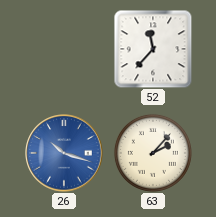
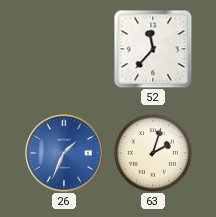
26: 10:18 -> 1:34
63: 2:07 -> 2:03
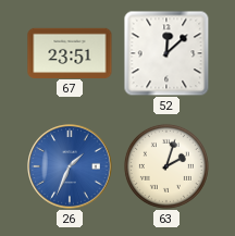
67: none -> 23:51
52: 11:37 -> 12:08
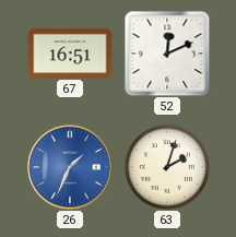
67: 23:51 -> 16:51
52: 12:08 -> 12:11
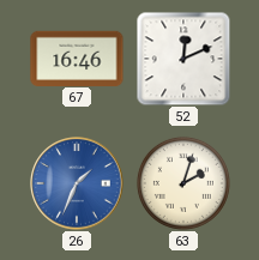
67: 16:51 -> 16:46
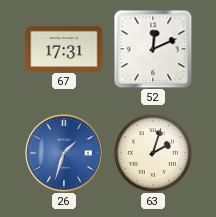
67: 16:46 -> 17:31
26: 1:34 -> 1:33
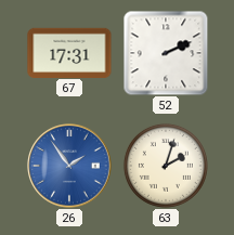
52: 12:11 -> 2:11
26: 1:33 -> 1:54
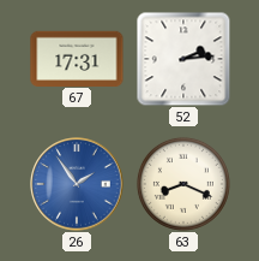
52: 2:11 -> 2:14
63: 2:03 -> 8:19
